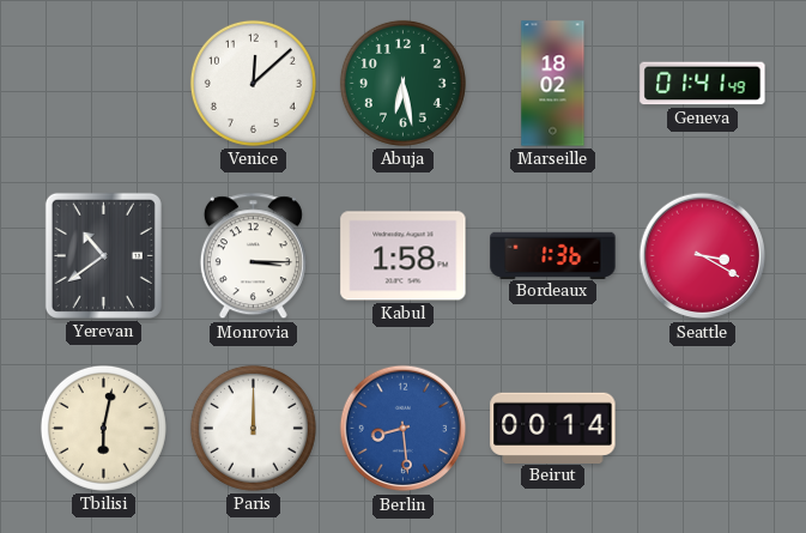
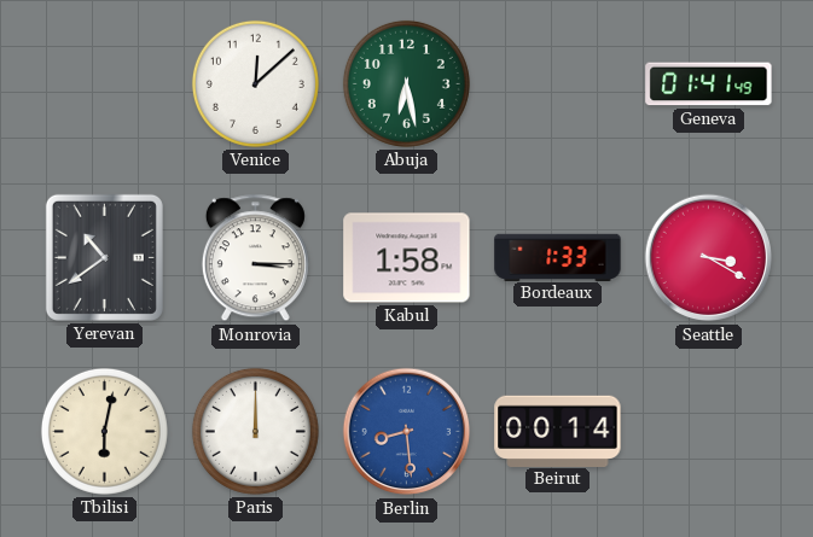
Marseille: 18:02 -> none
Bordeaux: 1:36 -> 1:33
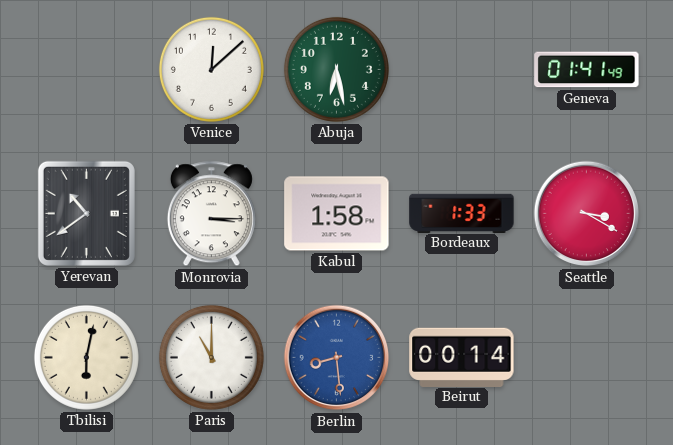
Paris: 12:00 -> 11:00
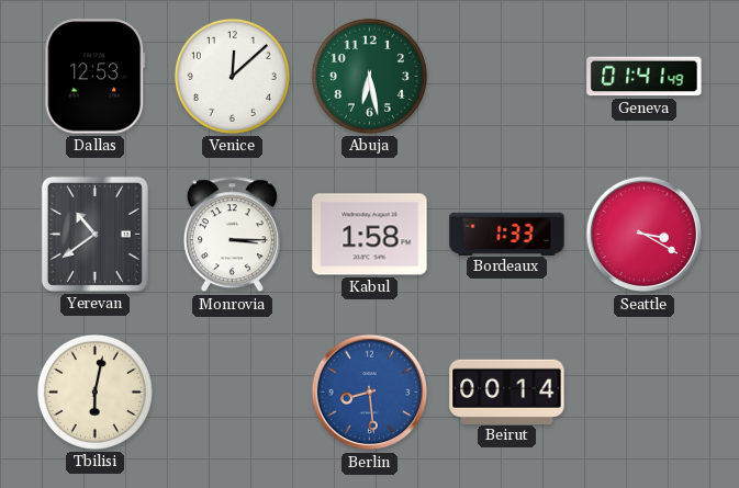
Dallas: none -> 12:53
Paris: 11:00 -> none
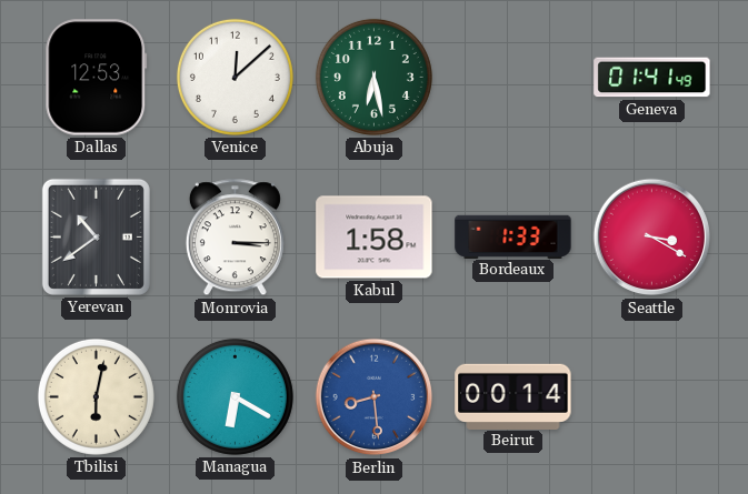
Managua: none -> 6:20
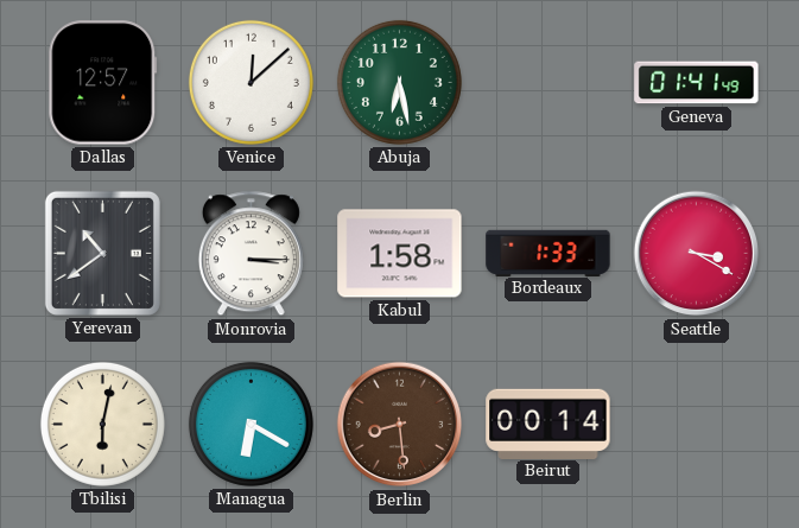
Dallas: 12:53 -> 12:57
Berlin dial: blue -> brown
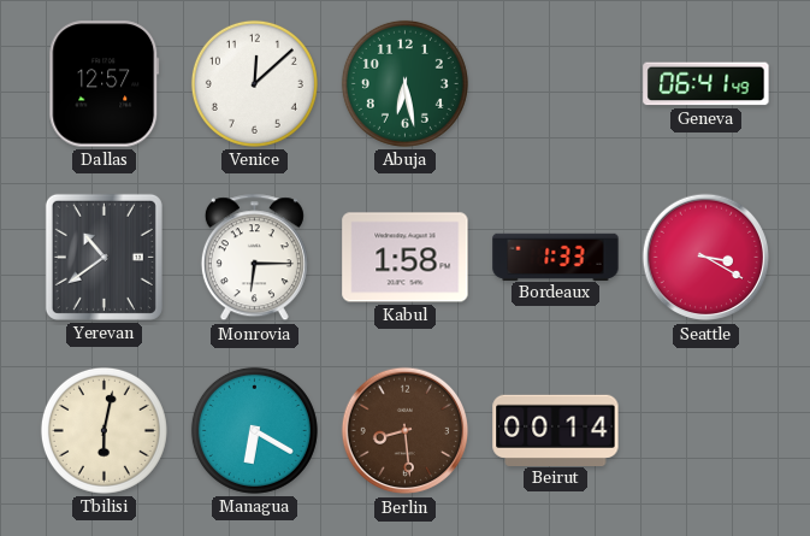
Geneva: 01:41 -> 06:41
Monrovia: 3:15 -> 6:15
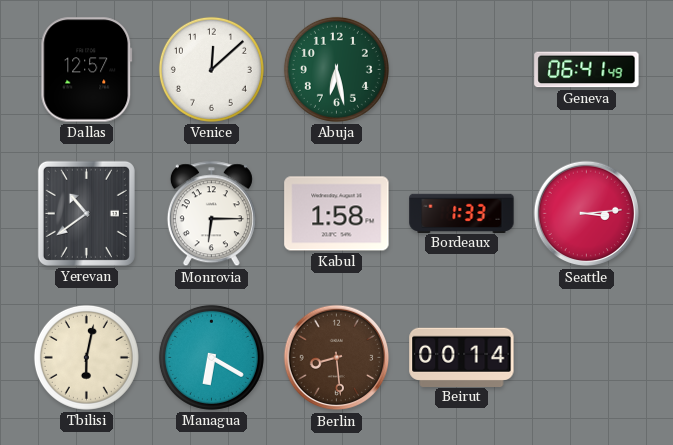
Seattle: 3:20 -> 3:14
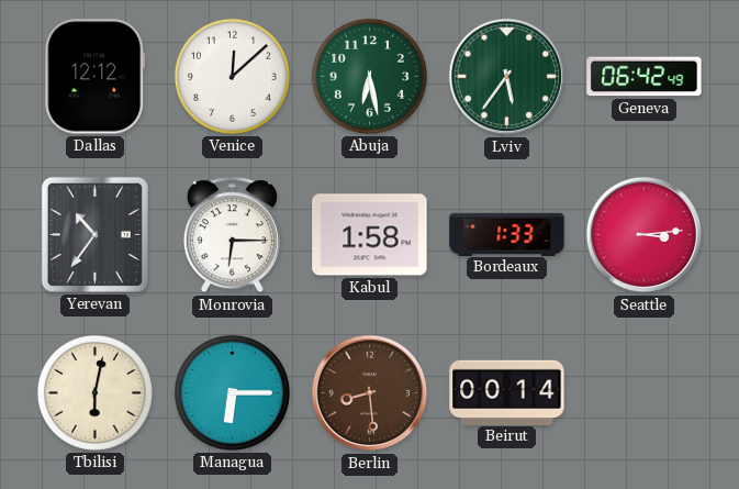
Dallas: 12:57 -> 12:12
Lviv: none -> 5:36
Geneva: 06:41 -> 06:42
Yerevan: 10:39 -> 10:36
Managua: 6:20 -> 6:15
